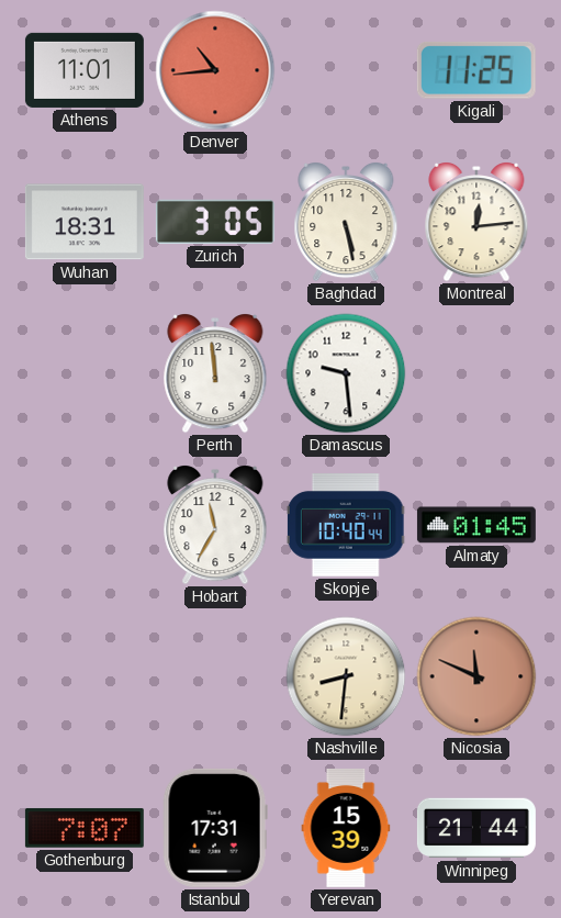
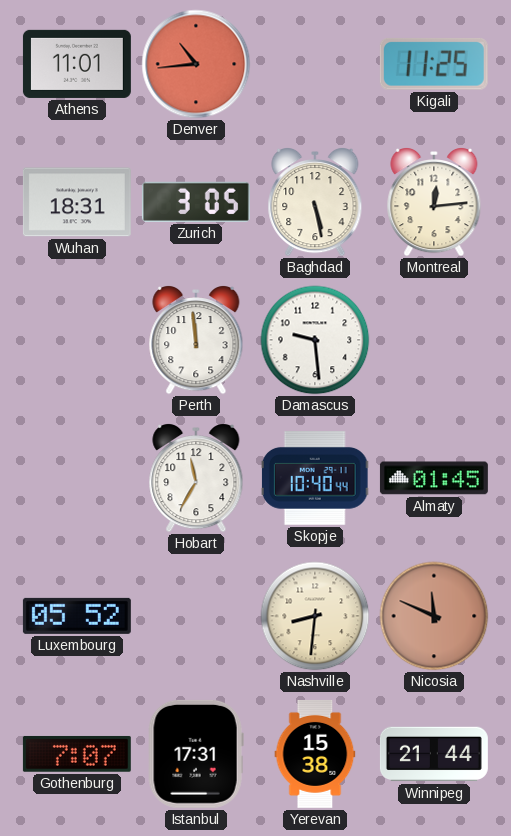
Luxembourg: none -> 05:52
Yerevan: 15:39 -> 15:38
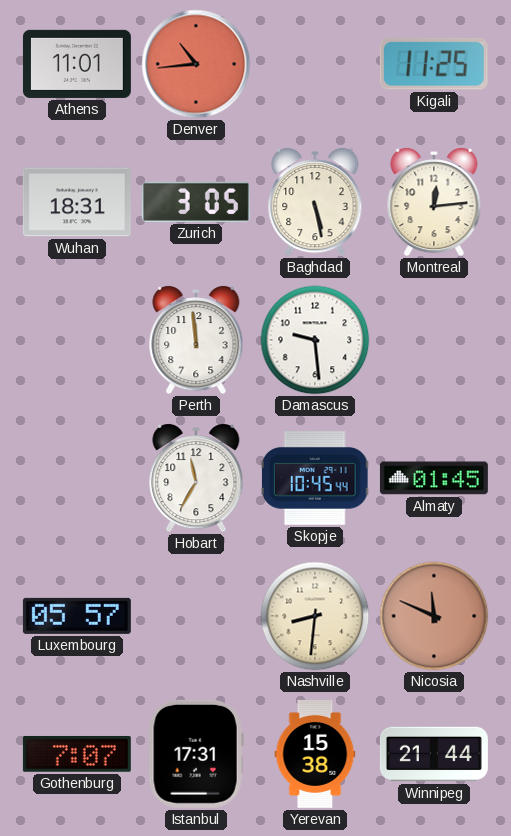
Skopje: 10:40 -> 10:45
Luxembourg: 05:52 -> 05:57
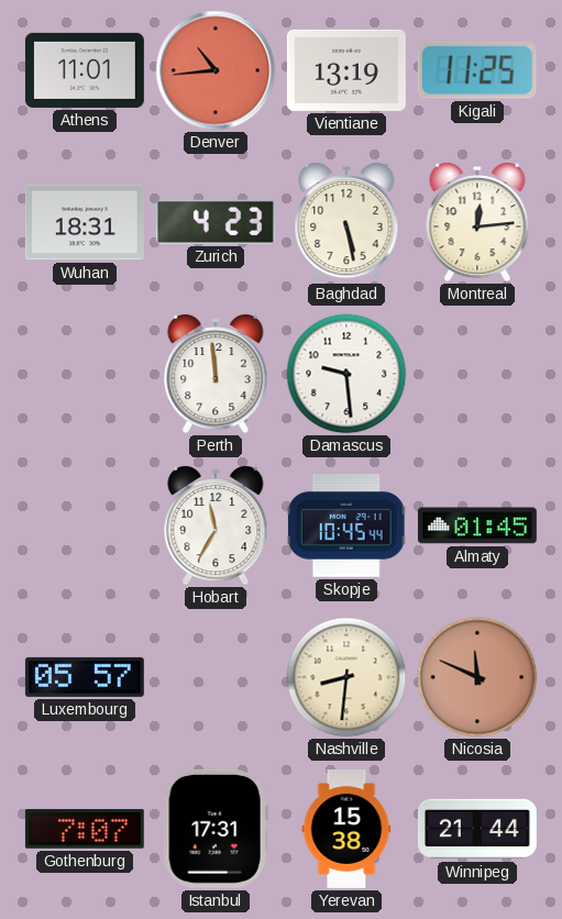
Vientiane: none -> 13:19
Zurich: 3:05 -> 4:23
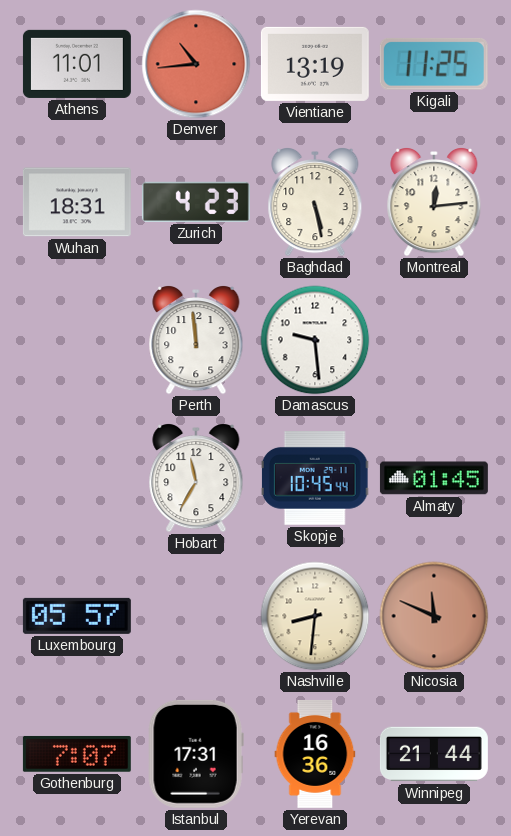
Yerevan: 15:38 -> 16:36
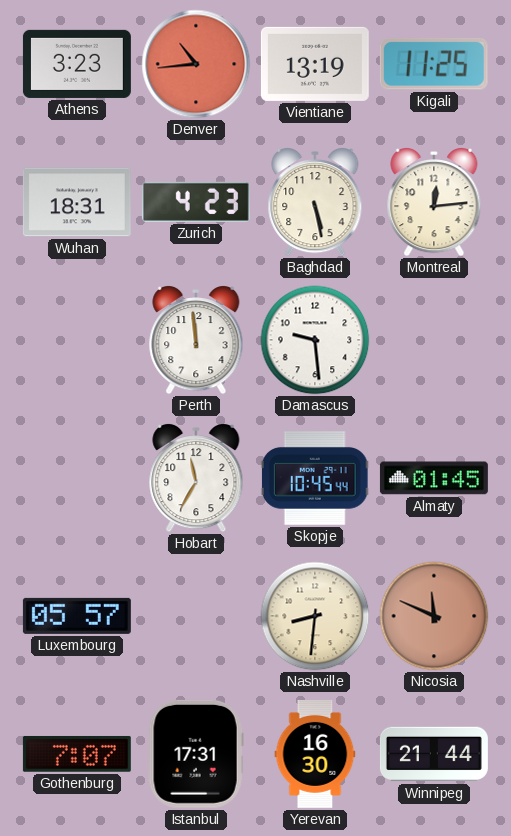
Athens: 11:01 -> 3:23
Yerevan: 16:36 -> 16:30
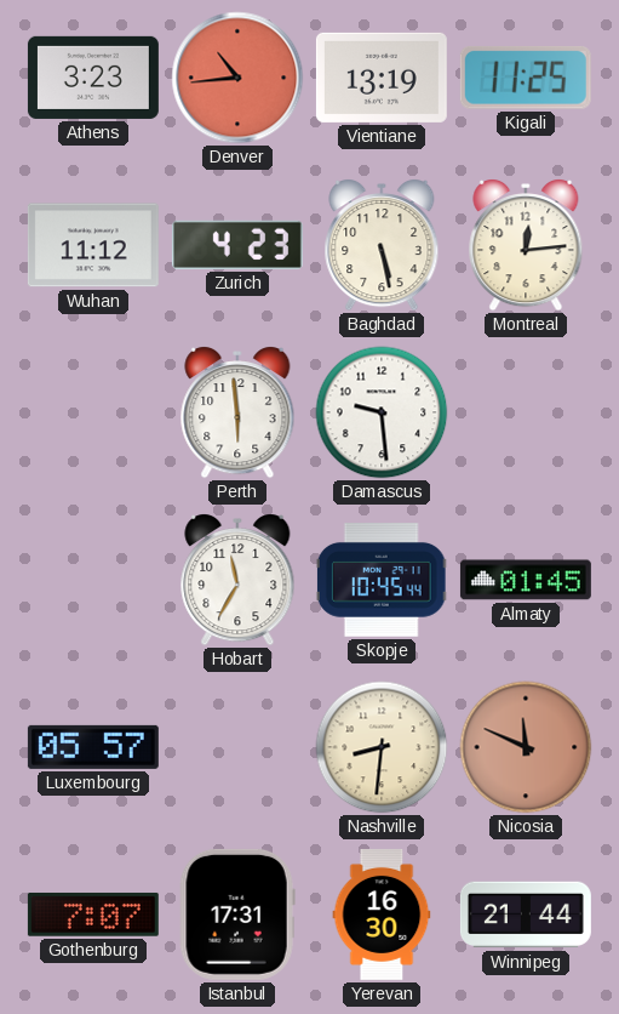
Wuhan: 18:31 -> 11:12
Perth: 11:59 -> 5:59
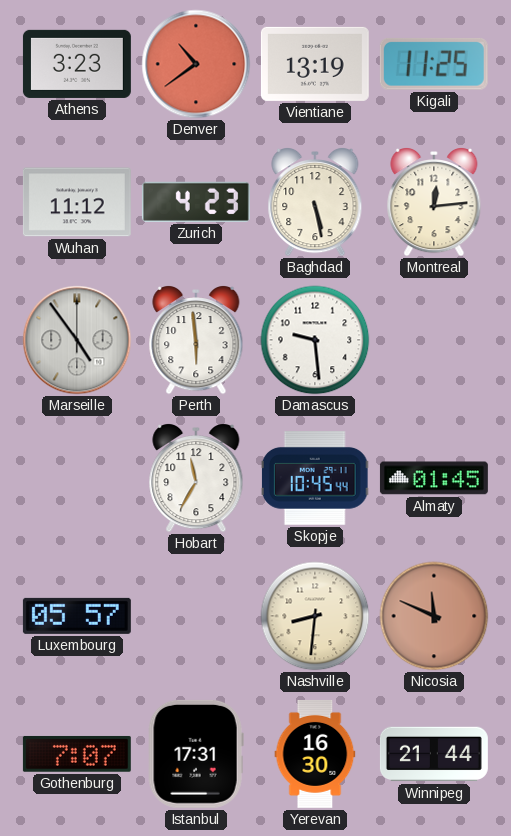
Denver: 10:44 -> 10:39
Marseille: none -> 4:54
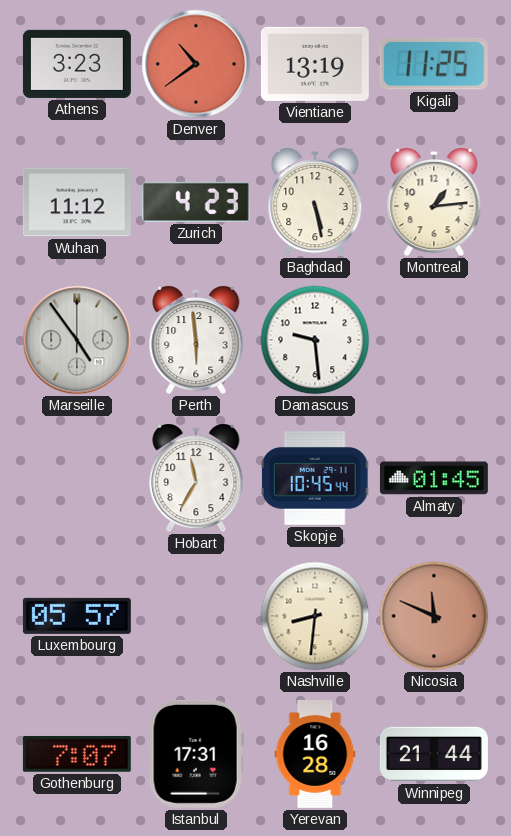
Montreal: 12:14 -> 1:14
Yerevan: 16:30 -> 16:28
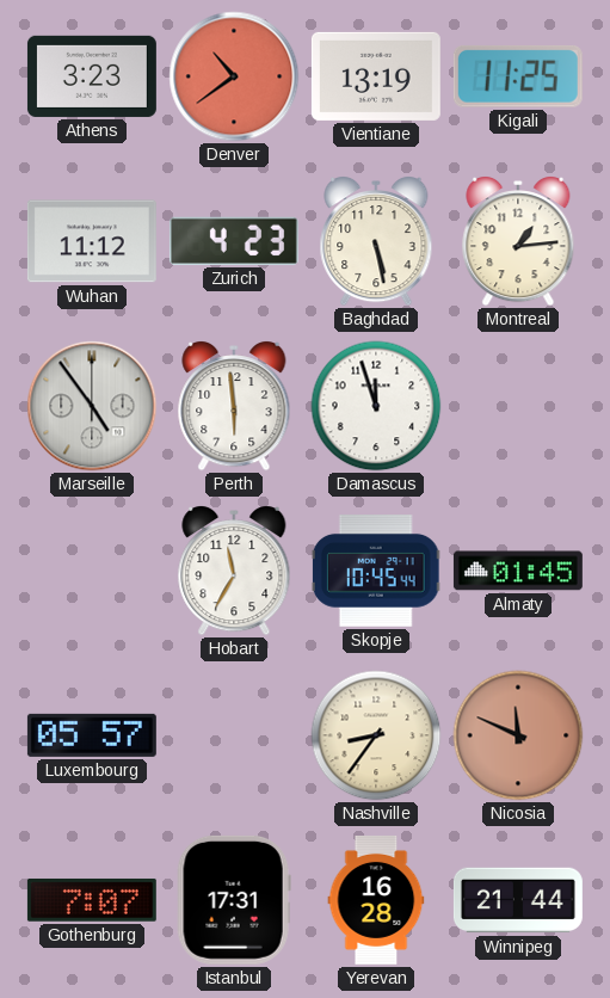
Damascus: 9:29 -> 11:57
Nashville: 8:31 -> 8:36
